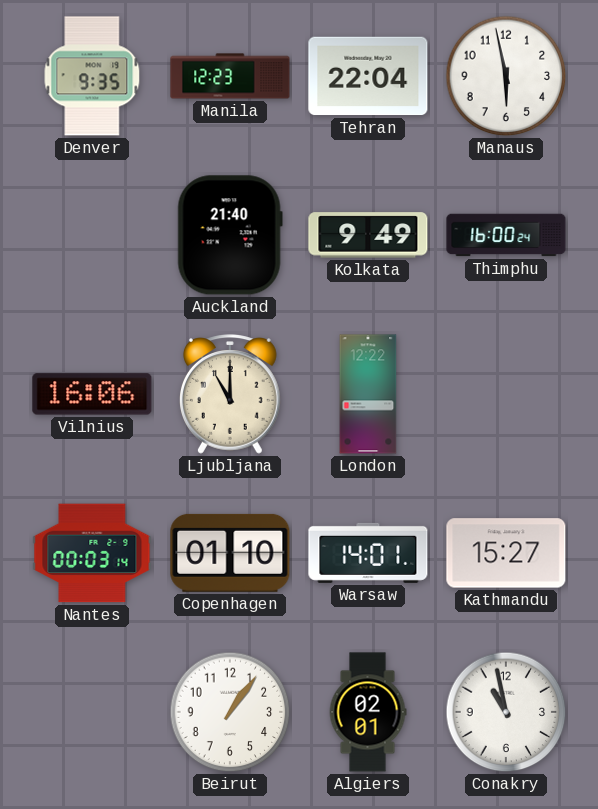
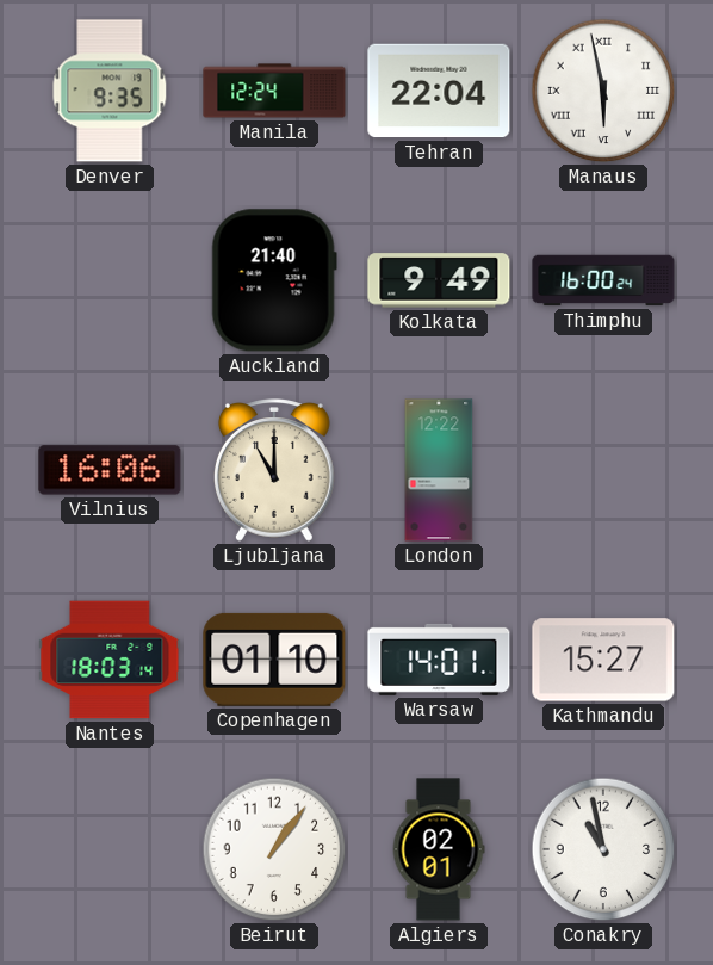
Manila: 12:23 -> 12:24
Manaus numerals: Arabic -> Roman
Nantes: 00:03 -> 18:03
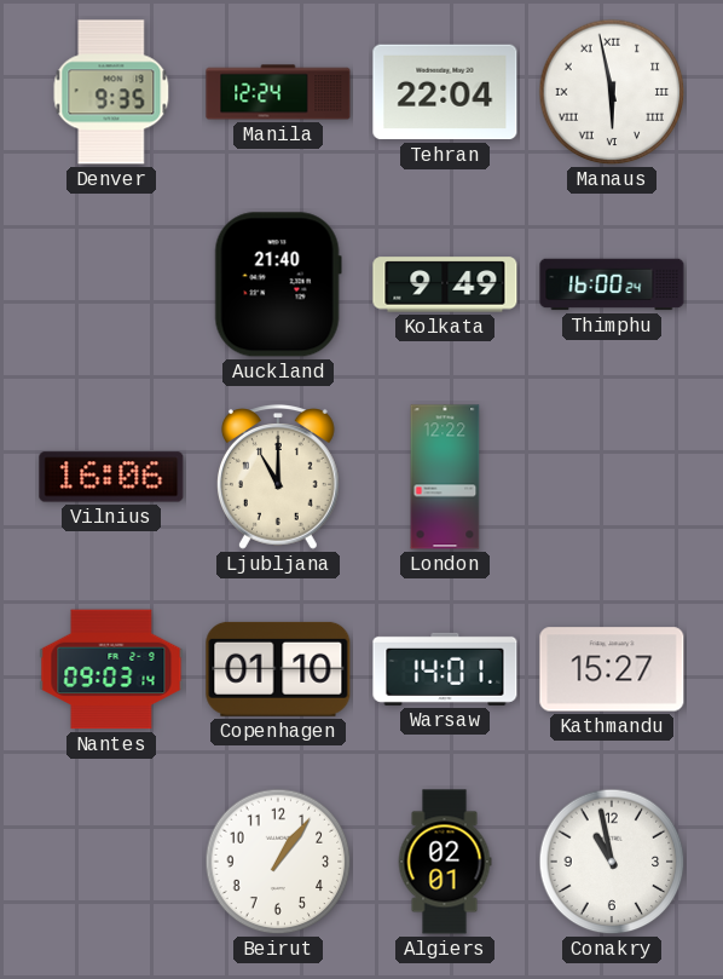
Nantes: 18:03 -> 09:03
